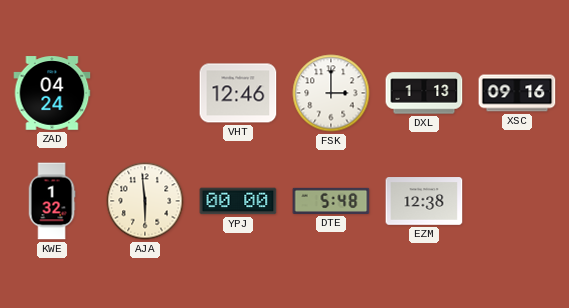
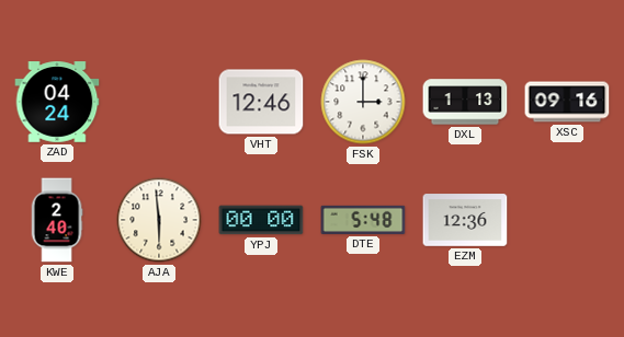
KWE: 1:32 -> 2:40
EZM: 12:38 -> 12:36
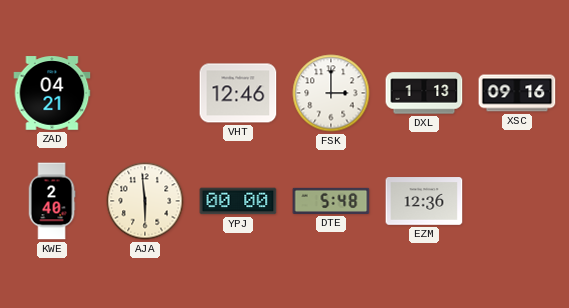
ZAD: 04:24 -> 04:21
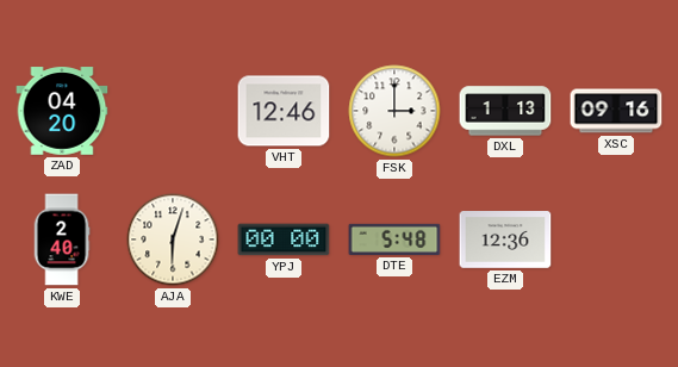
ZAD: 04:21 -> 04:20
AJA: 5:59 -> 6:03
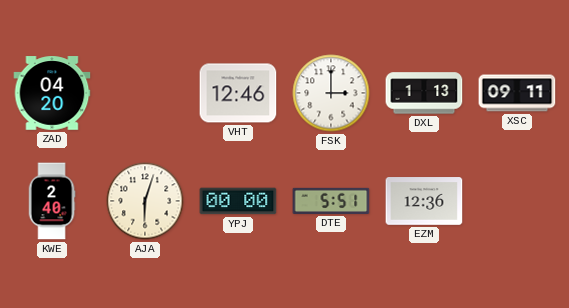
XSC: 09:16 -> 09:11
DTE: 5:48 -> 5:51
